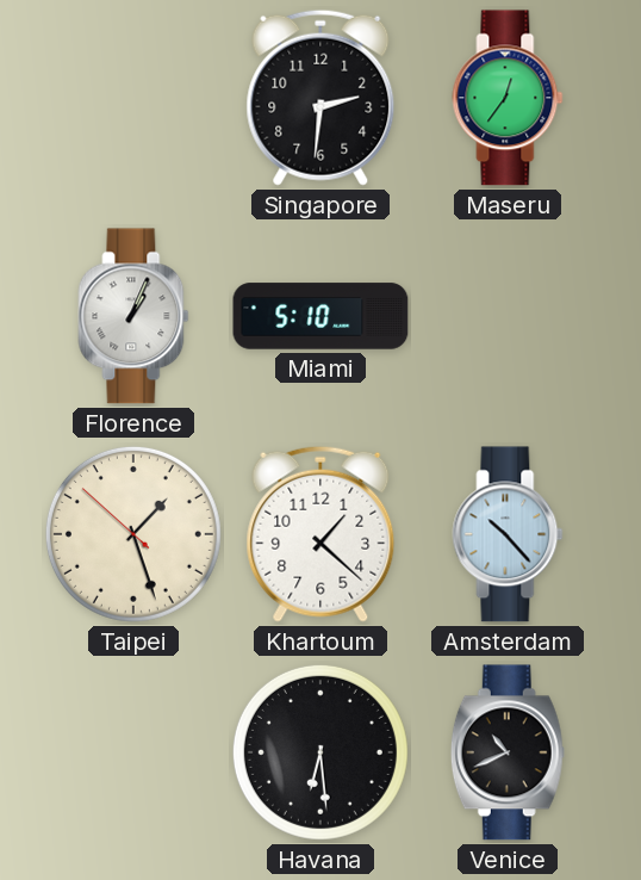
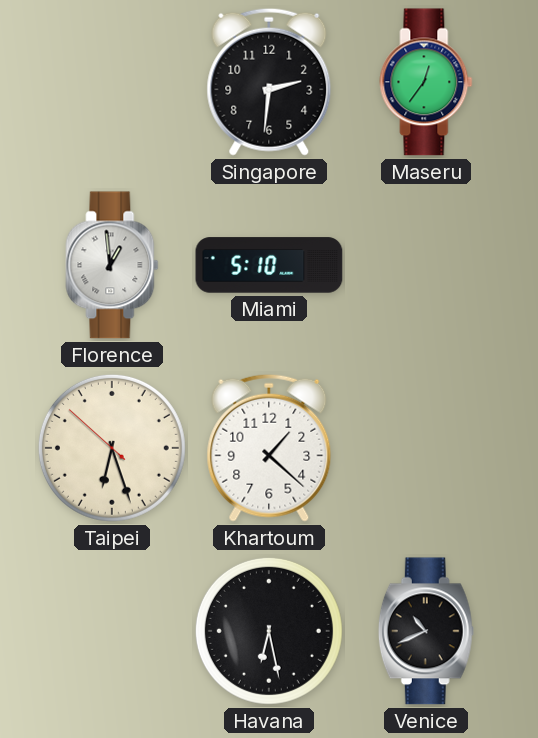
Florence: 1:04 -> 12:59
Taipei: 1:26 -> 6:26
Amsterdam: 10:23 -> none
Havana: 6:29 -> 6:28
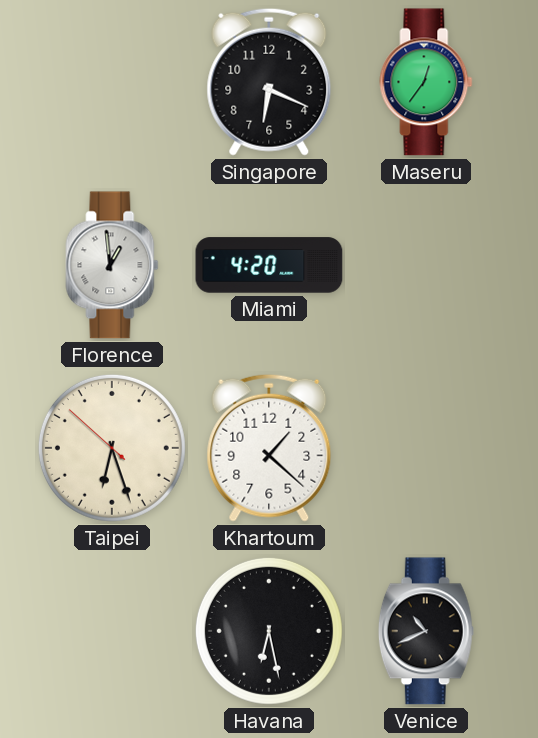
Singapore: 2:31 -> 6:19
Miami: 5:10 -> 4:20
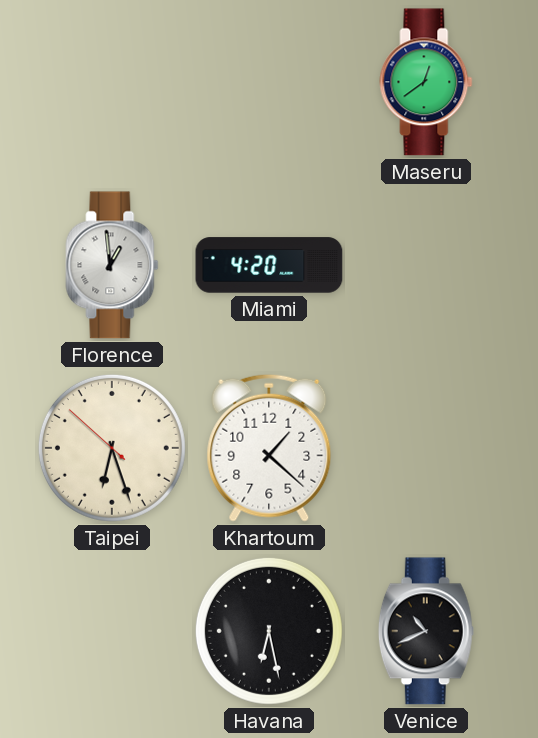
Singapore: 6:19 -> none
Maseru: 12:36 -> 12:39
